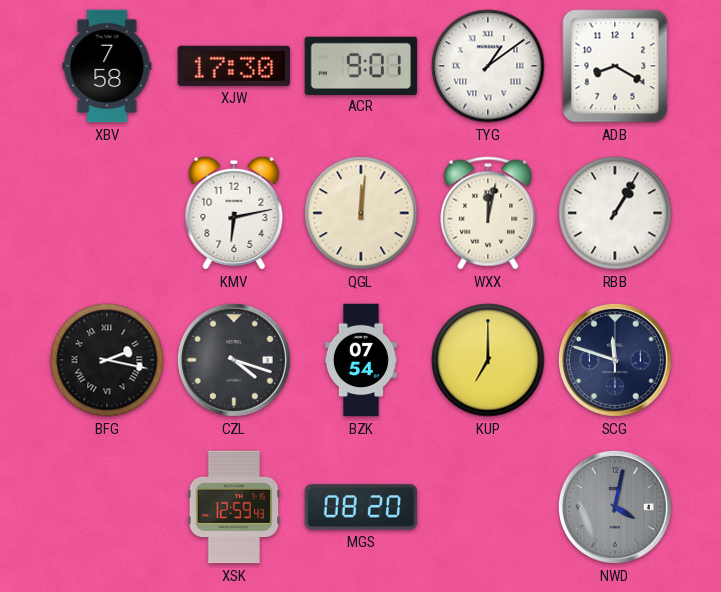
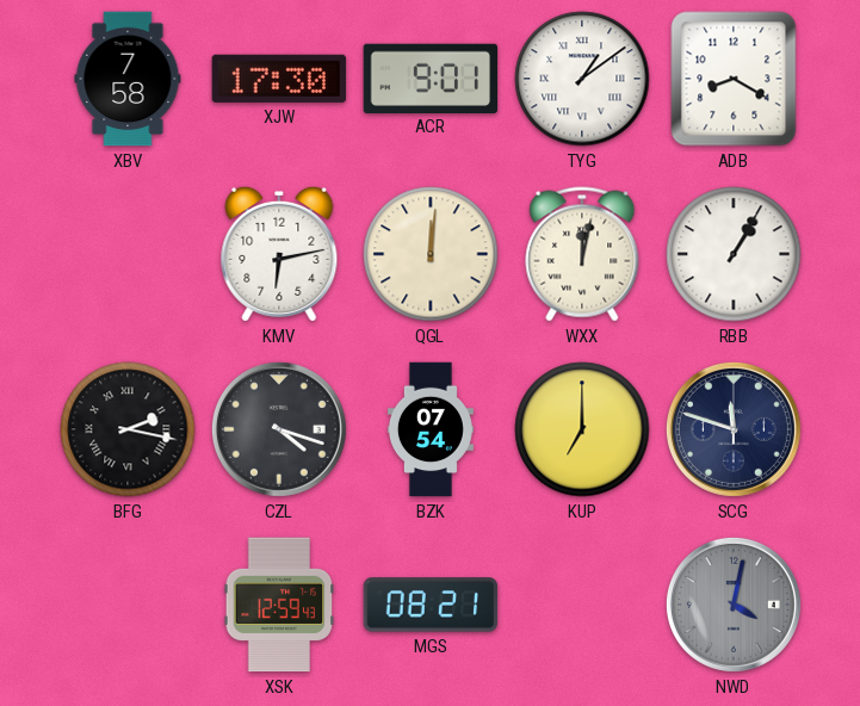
MGS: 08:20 -> 08:21
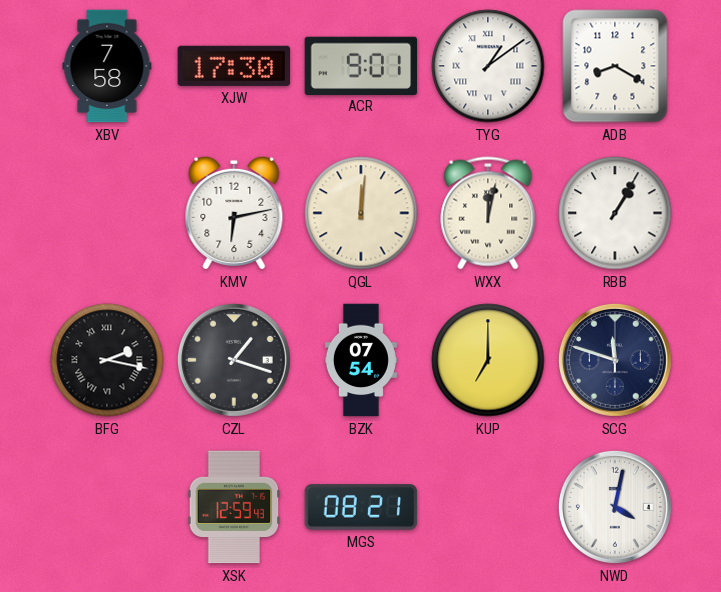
CZL: 4:18 -> 1:18
NWD dial: grey -> white
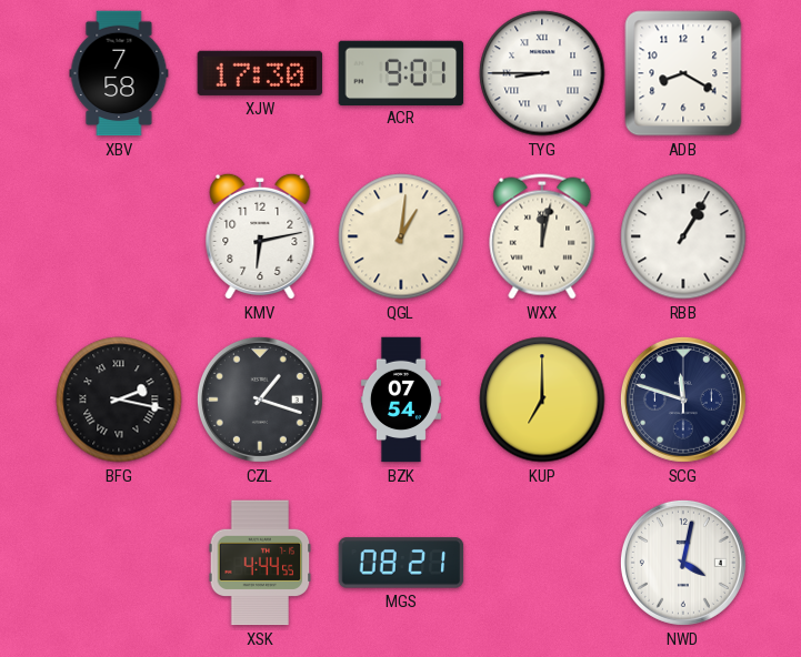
TYG: 1:09 -> 8:45
QGL: 12:01 -> 1:01
XSK: 12:59 -> 4:44
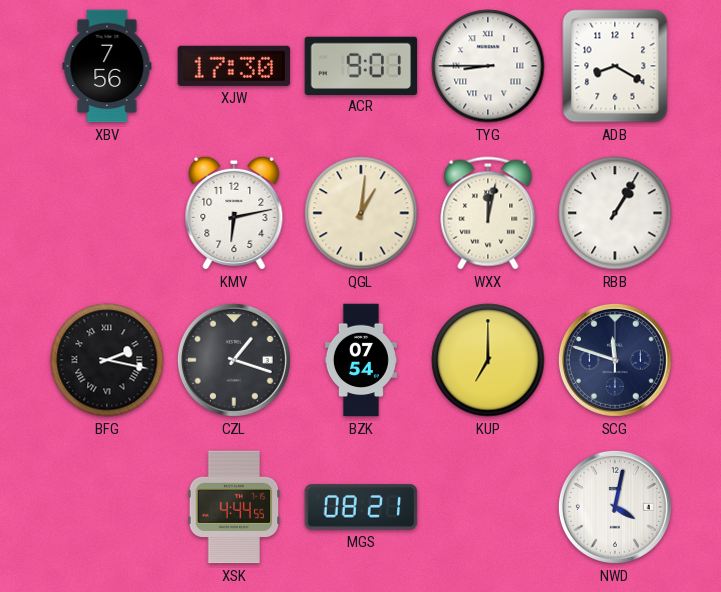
XBV: 7:58 -> 7:56
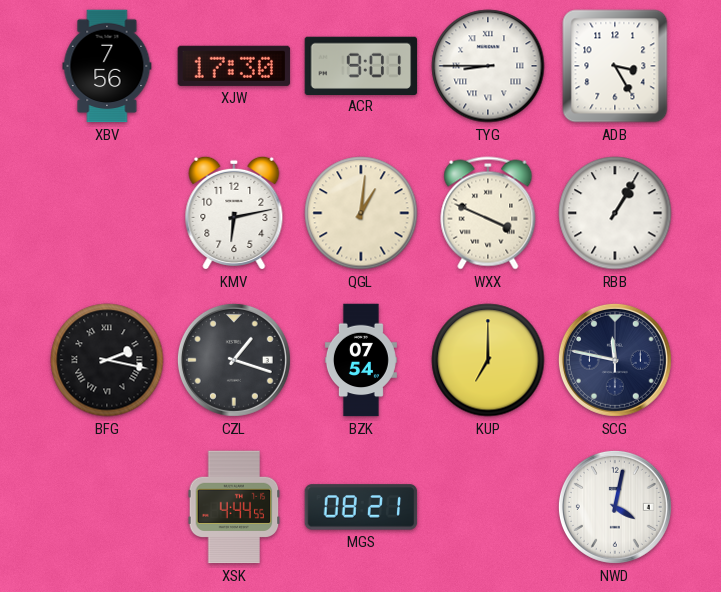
ADB: 8:20 -> 3:25
WXX: 12:02 -> 3:49
SCG: 11:48 -> 11:47
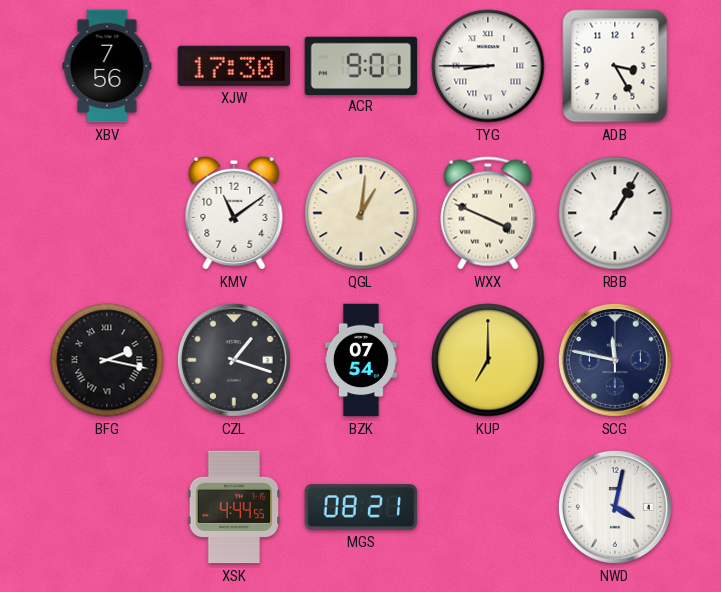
KMV: 6:13 -> 11:09
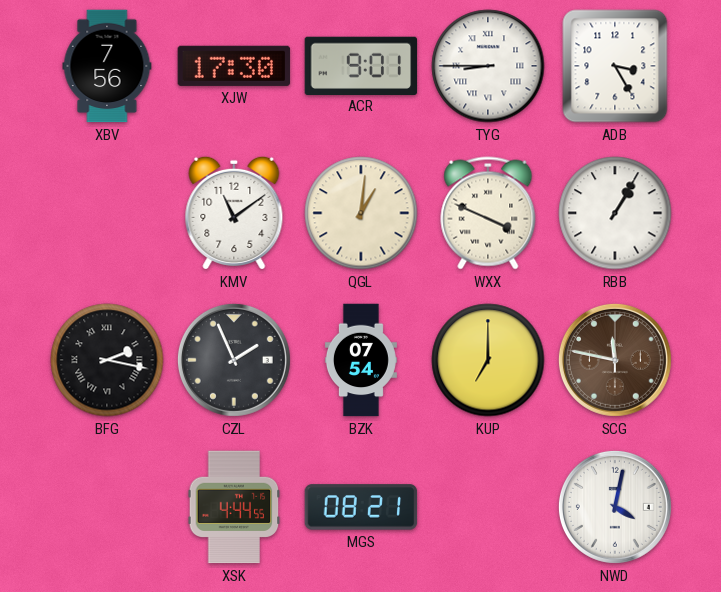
CZL: 1:18 -> 1:56
SCG dial: navy -> brown
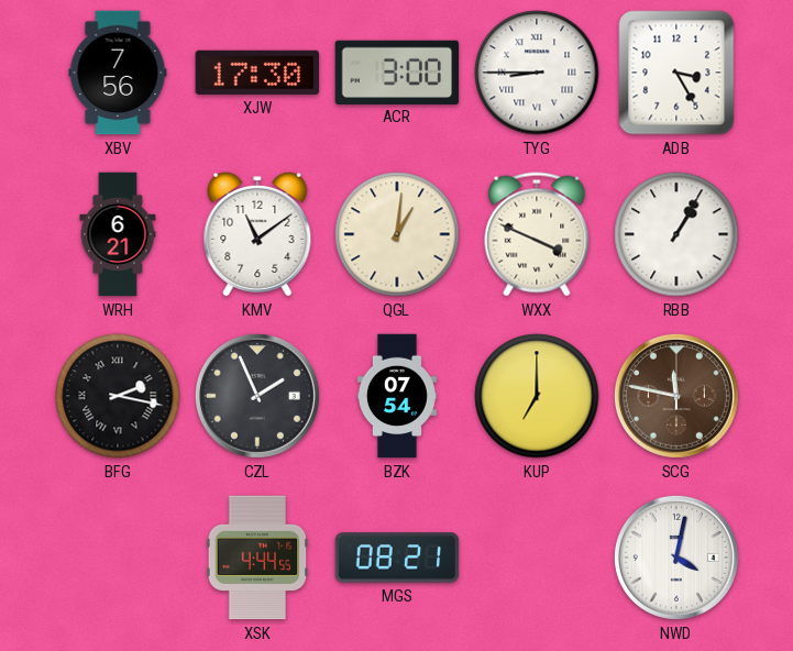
ACR: 9:01 -> 3:00
WRH: none -> 6:21
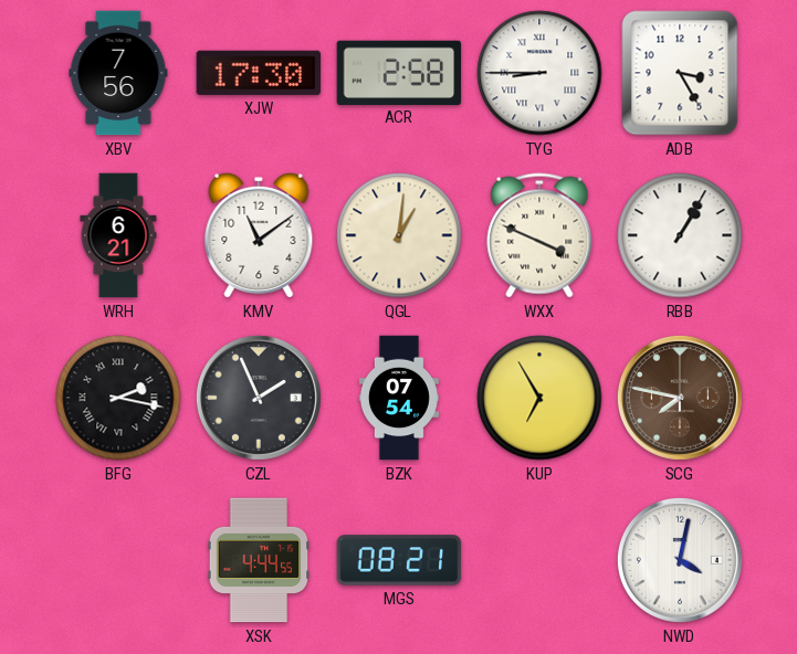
ACR: 3:00 -> 2:58
KUP: 7:00 -> 6:55
SCG: 11:47 -> 7:47
